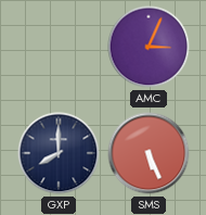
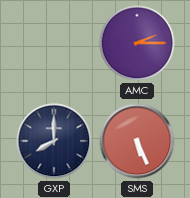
AMC: 3:04 -> 2:15
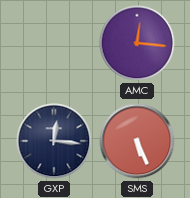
AMC: 2:15 -> 12:16
GXP: 8:00 -> 12:16
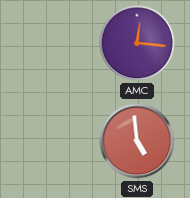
GXP: 12:16 -> none
SMS: 5:26 -> 4:59
